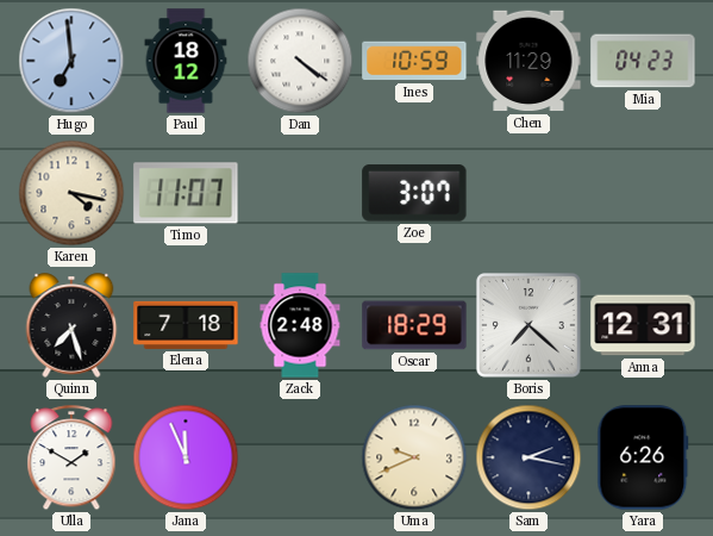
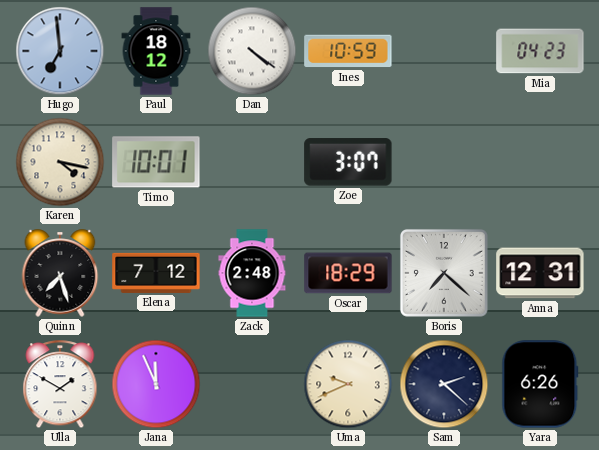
Chen: 11:29 -> none
Timo: 11:07 -> 10:01
Elena: 7:18 -> 7:12
Sam: 2:17 -> 2:22
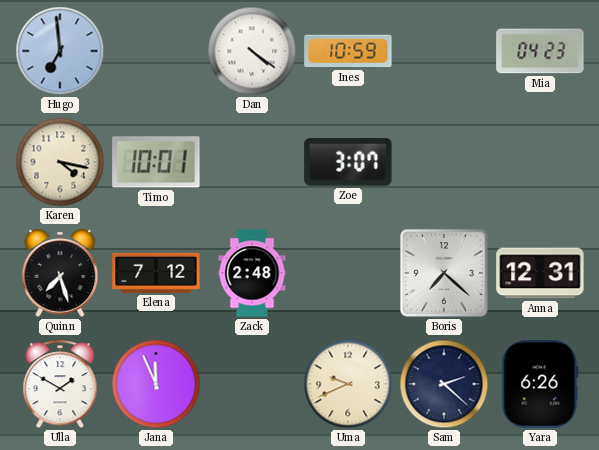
Paul: 18:12 -> none
Oscar: 18:29 -> none
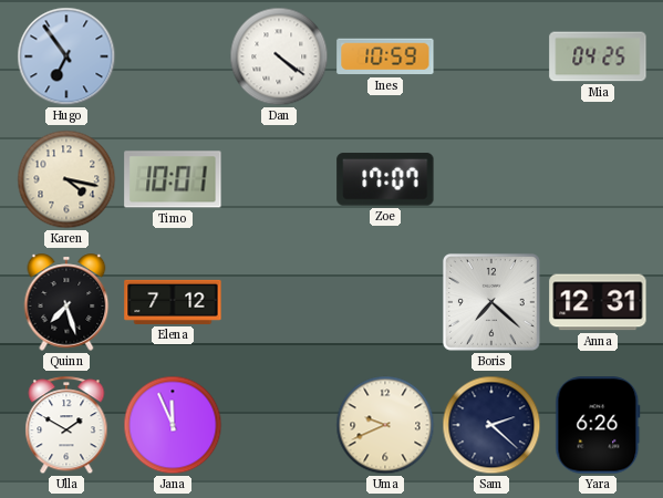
Hugo: 6:59 -> 6:54
Mia: 04:23 -> 04:25
Zoe: 3:07 -> 17:07
Zack: 2:48 -> none
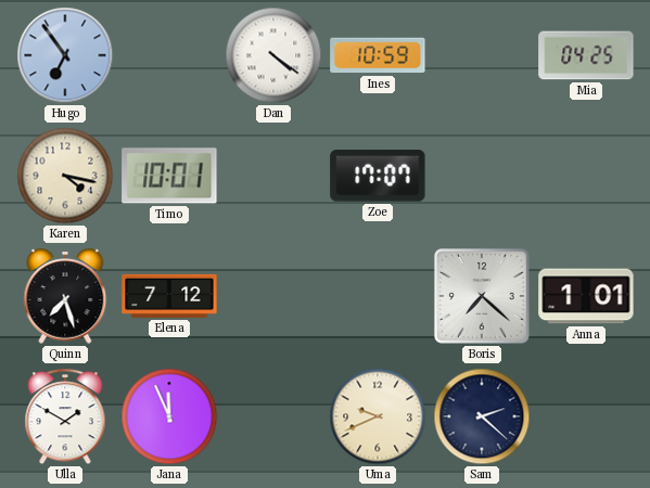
Anna: 12:31 -> 1:01
Yara: 6:26 -> none
